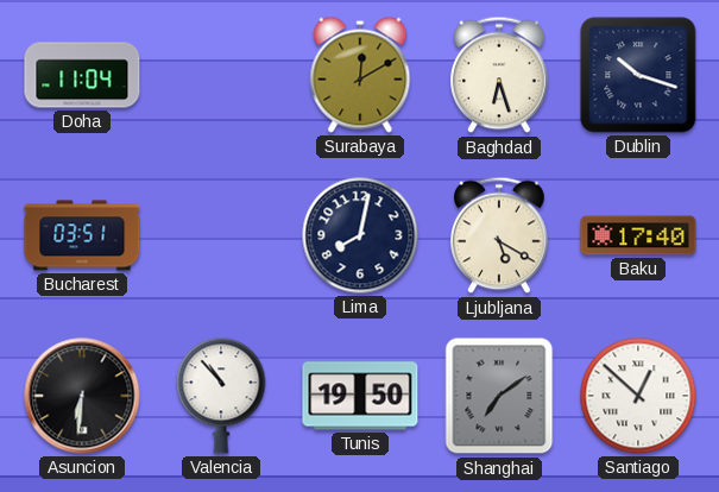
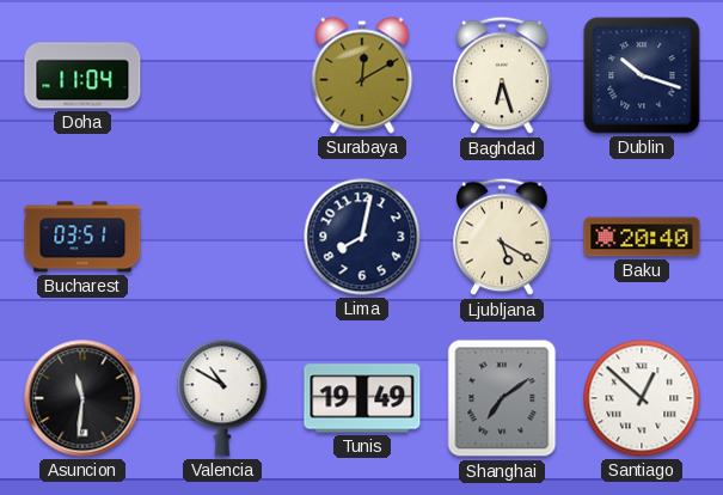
Baku: 17:40 -> 20:40
Asuncion: 6:31 -> 11:31
Valencia: 10:53 -> 10:50
Tunis: 19:50 -> 19:49
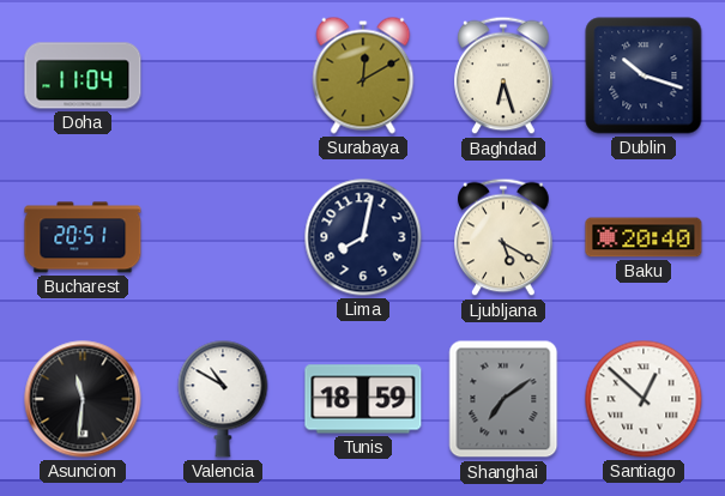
Bucharest: 03:51 -> 20:51
Tunis: 19:49 -> 18:59
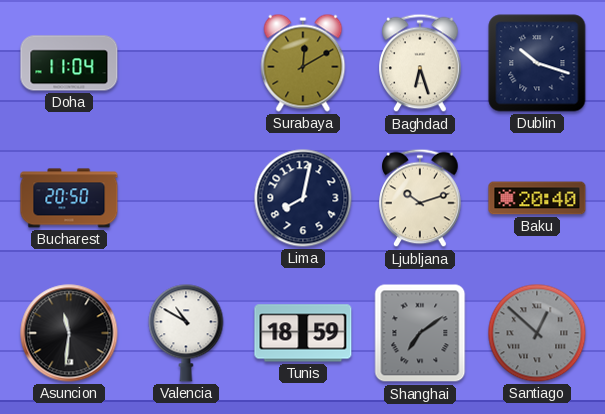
Bucharest: 20:51 -> 20:50
Ljubljana: 5:20 -> 10:12
Santiago dial: white -> grey
